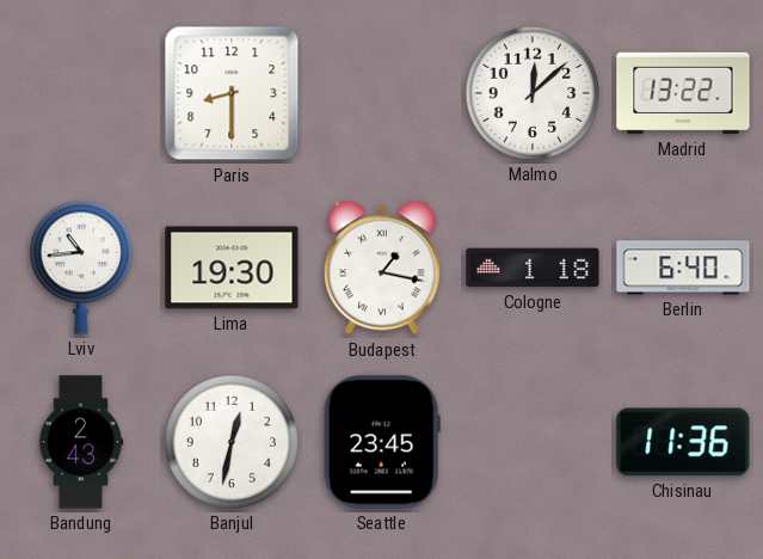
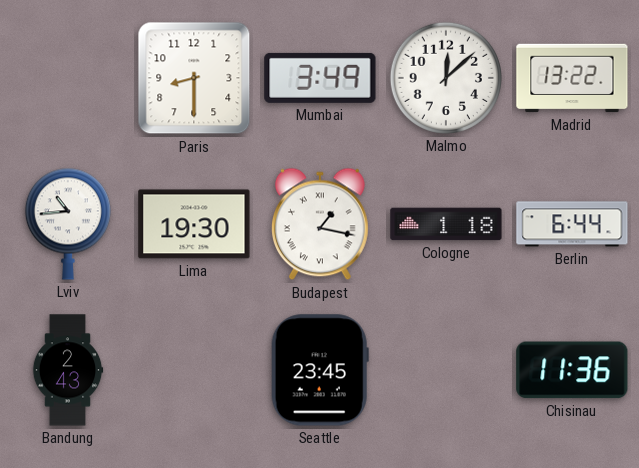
Mumbai: none -> 3:49
Berlin: 6:40 -> 6:44
Banjul: 12:32 -> none
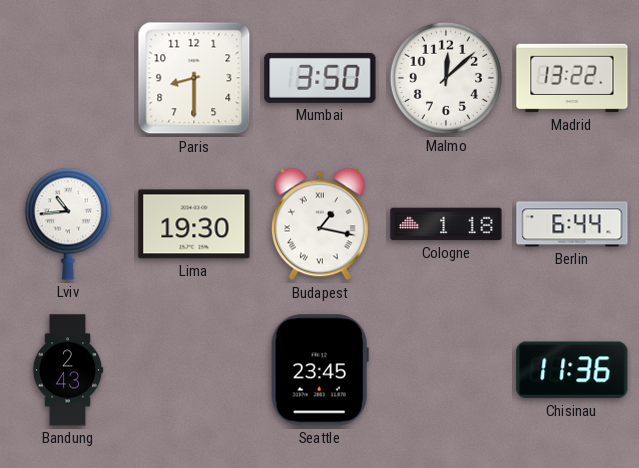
Mumbai: 3:49 -> 3:50
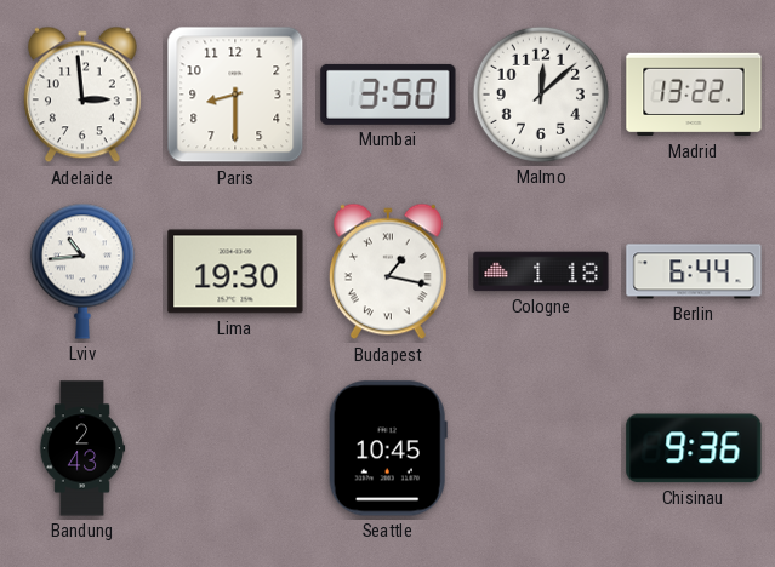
Adelaide: none -> 2:59
Seattle: 23:45 -> 10:45
Chisinau: 11:36 -> 9:36
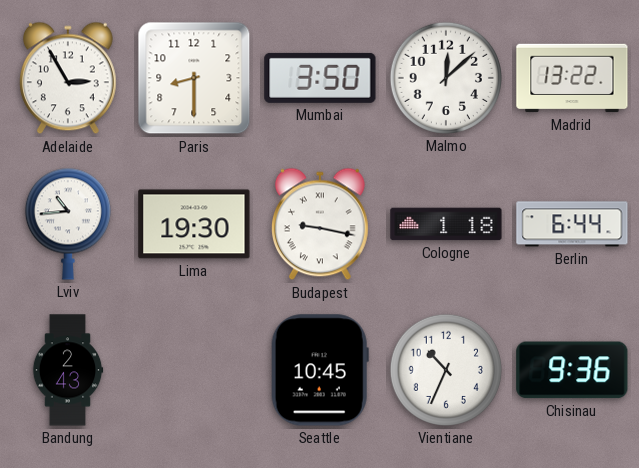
Adelaide: 2:59 -> 2:55
Budapest: 1:17 -> 9:17
Vientiane: none -> 10:34
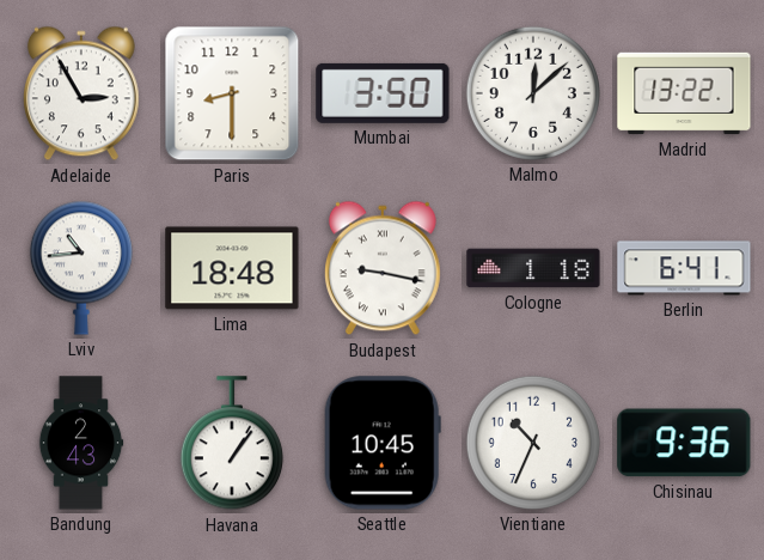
Lima: 19:30 -> 18:48
Berlin: 6:44 -> 6:41
Havana: none -> 1:06
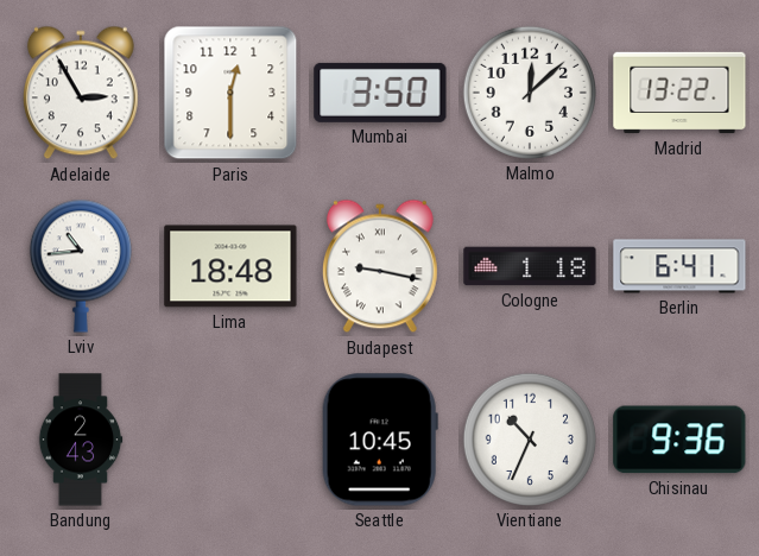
Paris: 8:30 -> 12:30
Havana: 1:06 -> none
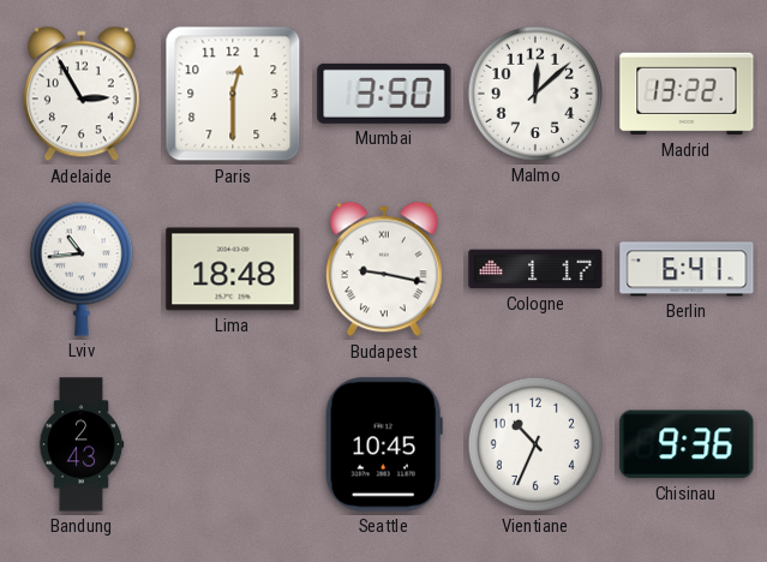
Cologne: 1:18 -> 1:17
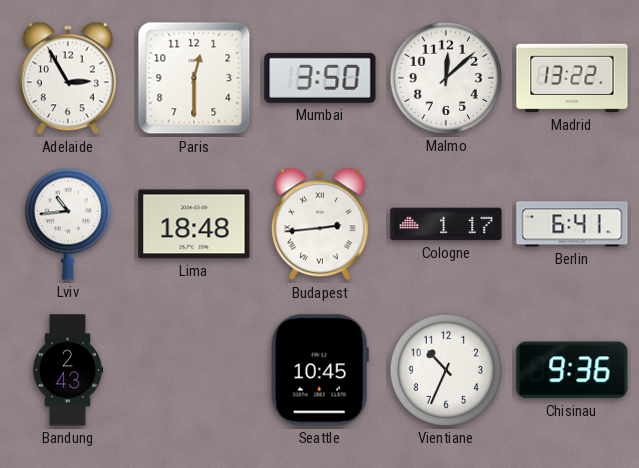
Budapest: 9:17 -> 2:44
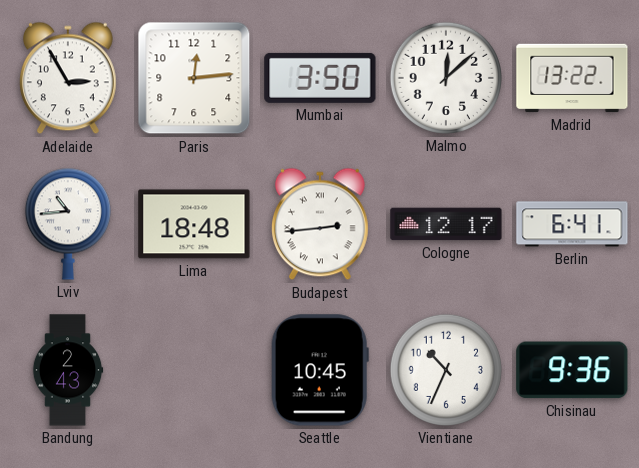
Paris: 12:30 -> 12:14
Cologne: 1:17 -> 12:17
